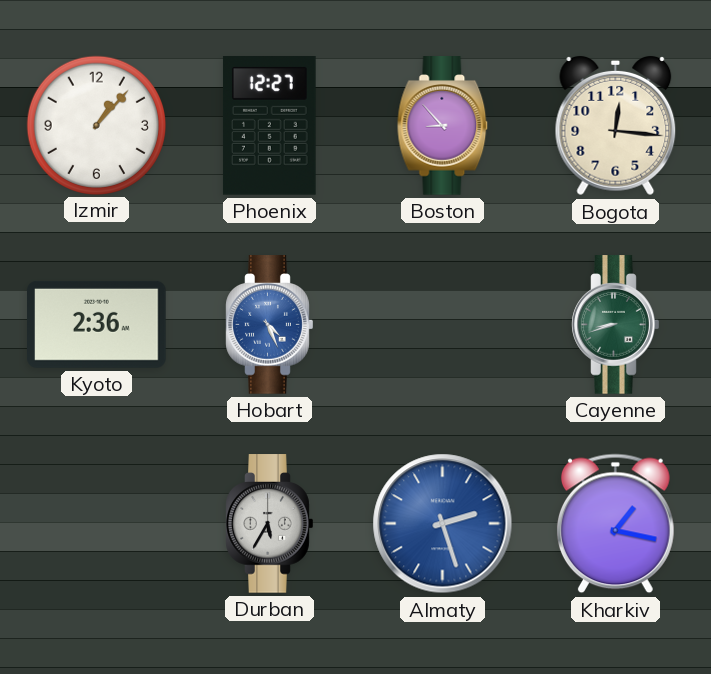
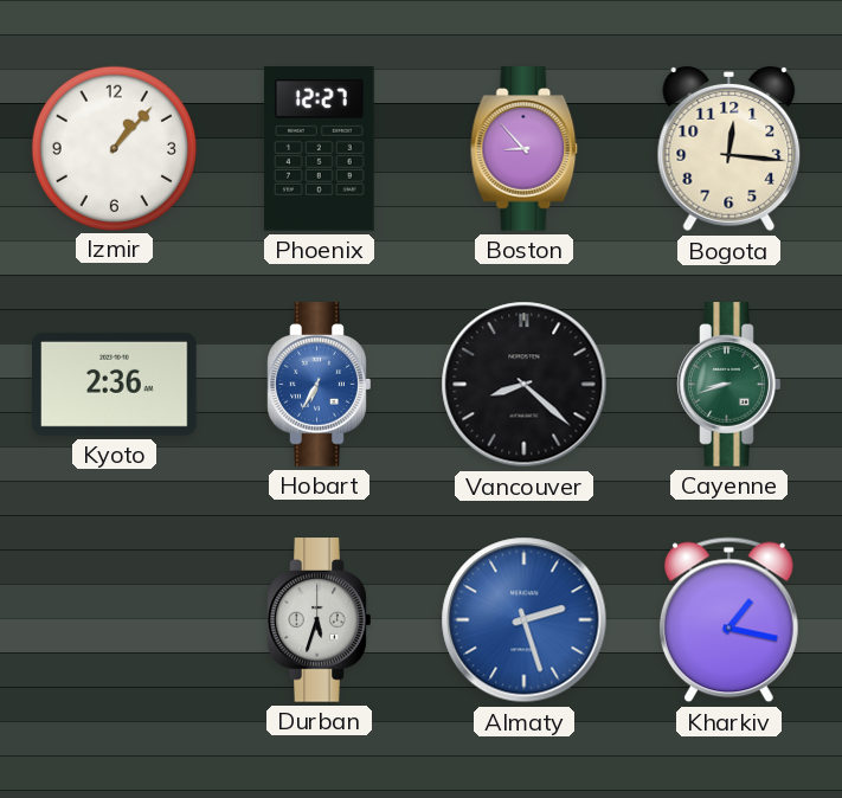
Hobart: 4:26 -> 6:35
Vancouver: none -> 8:22
Durban: 5:35 -> 5:33
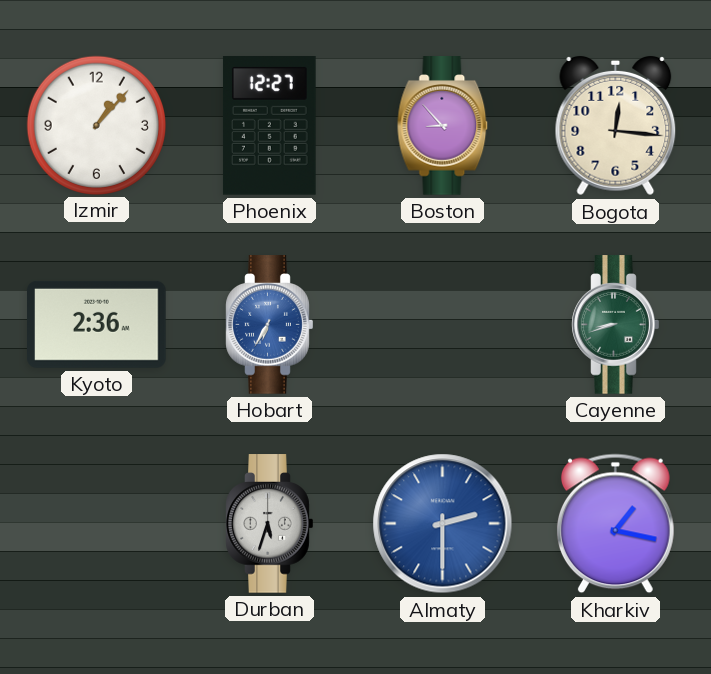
Vancouver: 8:22 -> none
Almaty: 2:27 -> 2:30
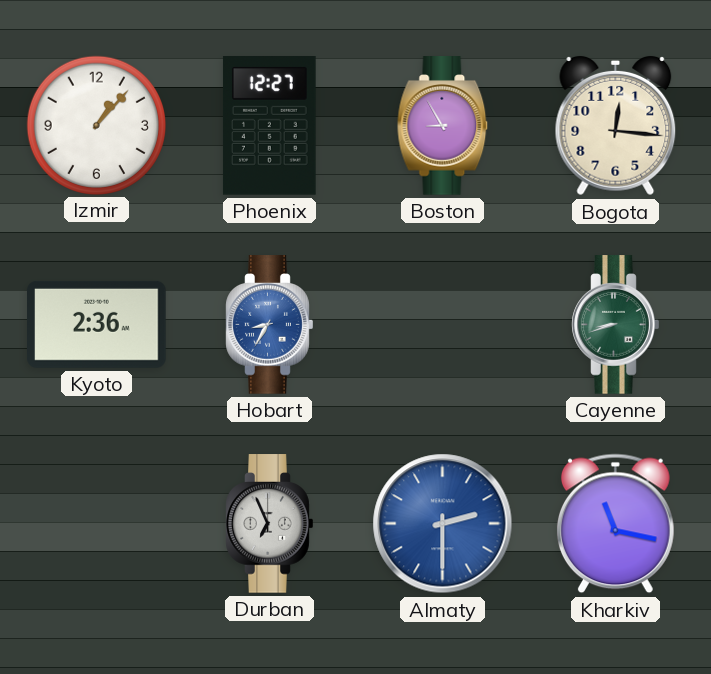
Boston: 8:53 -> 8:55
Hobart: 6:35 -> 8:35
Durban: 5:33 -> 6:56
Kharkiv: 1:17 -> 11:17
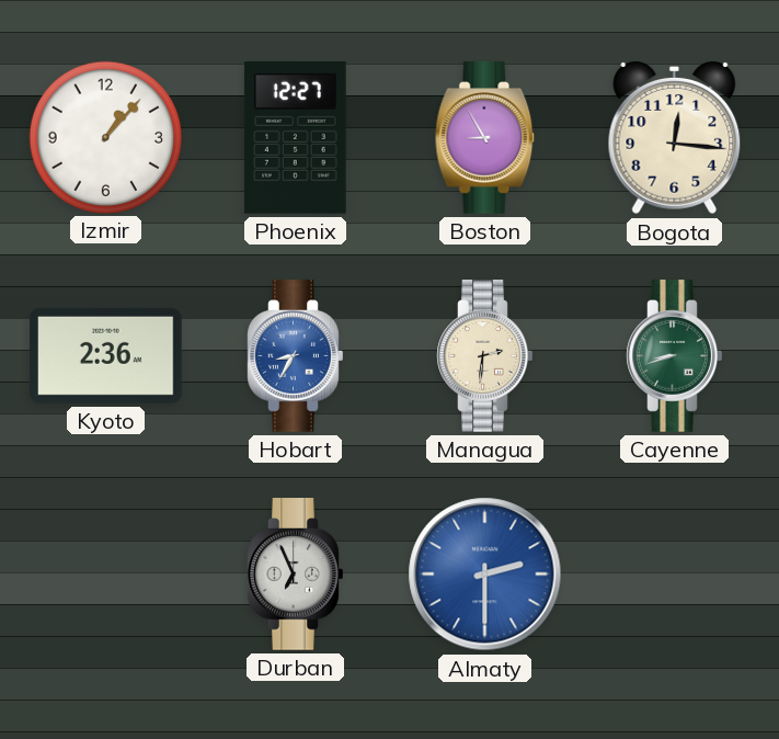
Managua: none -> 2:31
Kharkiv: 11:17 -> none
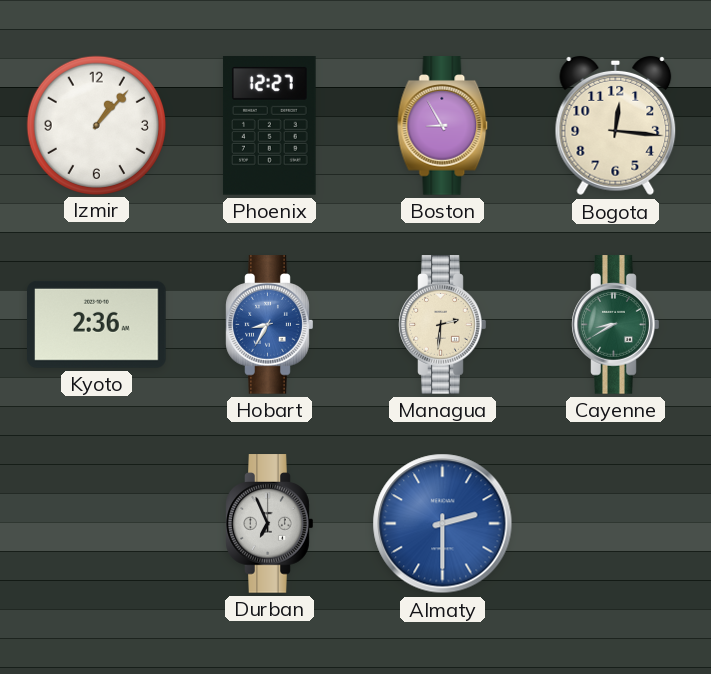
Cayenne: 8:42 -> 8:40
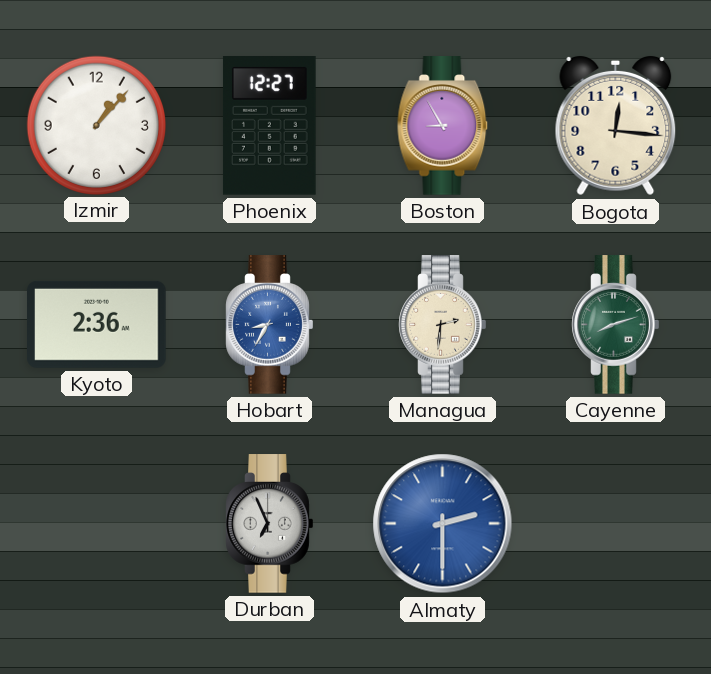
Cayenne: 8:40 -> 8:12
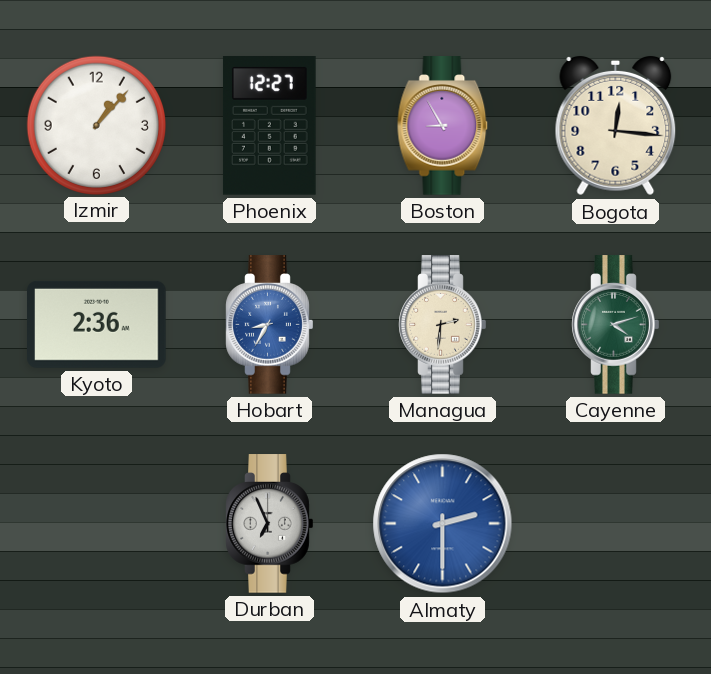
Cayenne: 8:12 -> 4:12
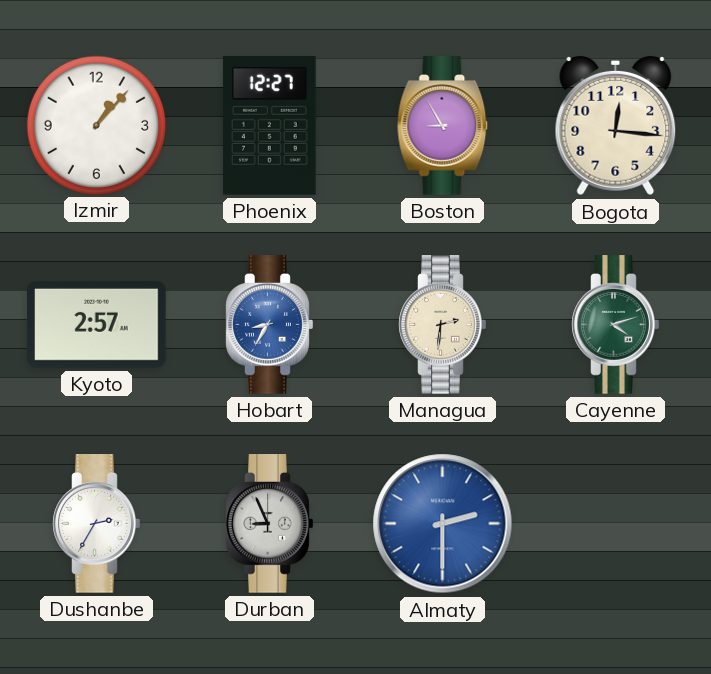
Kyoto: 2:36 -> 2:57
Dushanbe: none -> 2:35
Durban: 6:56 -> 8:56
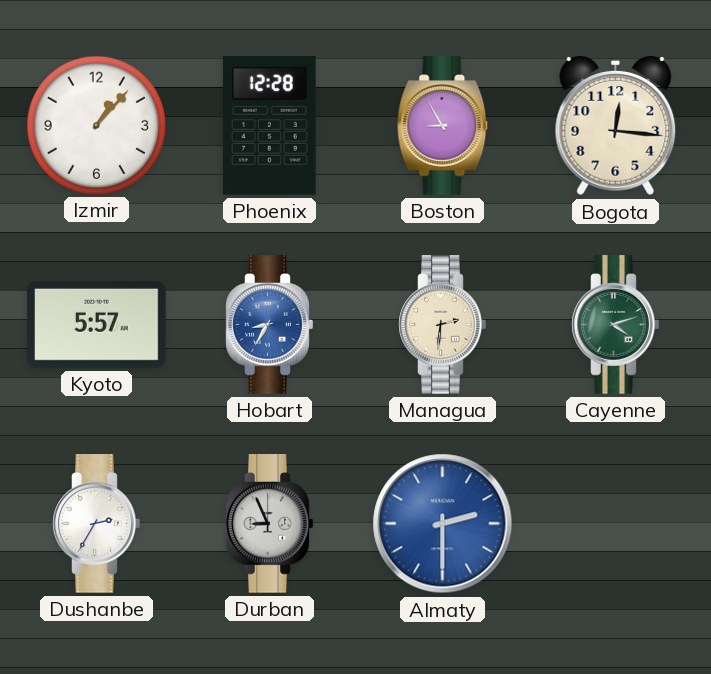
Phoenix: 12:27 -> 12:28
Kyoto: 2:57 -> 5:57
